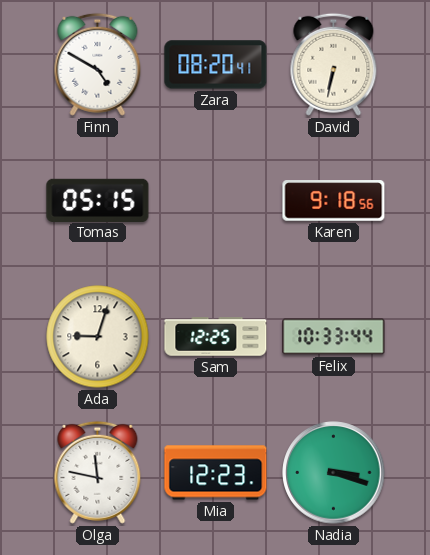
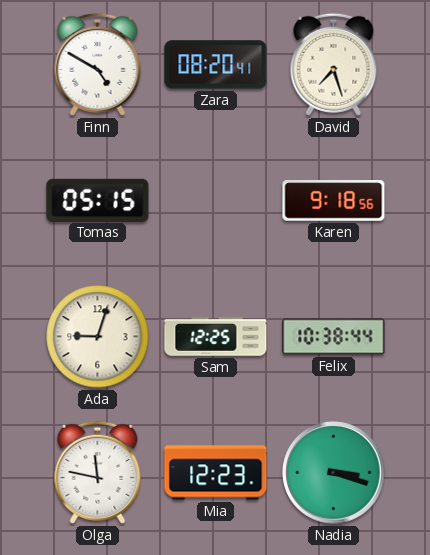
David: 6:32 -> 7:27
Felix: 10:33 -> 10:38
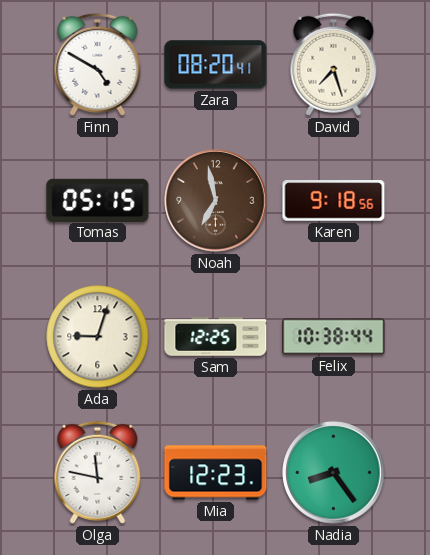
Noah: none -> 6:58
Nadia: 3:18 -> 8:24
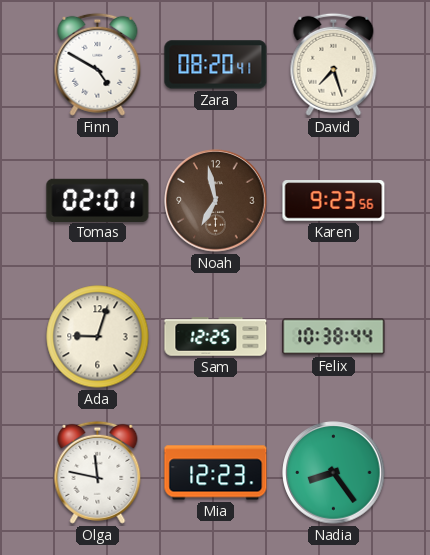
Tomas: 05:15 -> 02:01
Karen: 9:18 -> 9:23
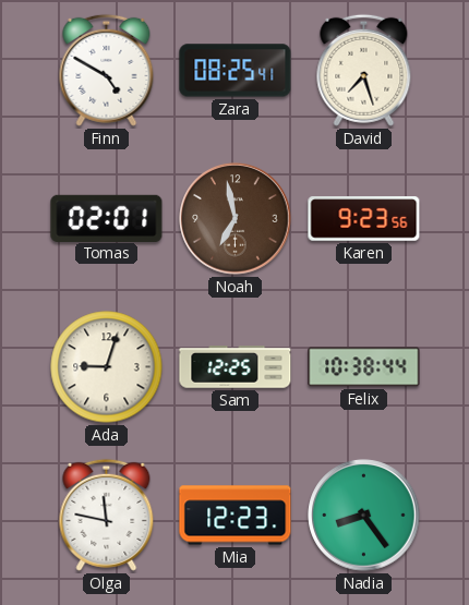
Zara: 08:20 -> 08:25
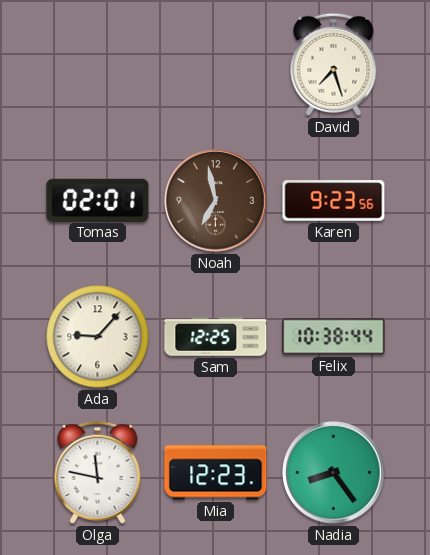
Finn: 4:50 -> none
Zara: 08:25 -> none
Ada: 9:03 -> 9:07
